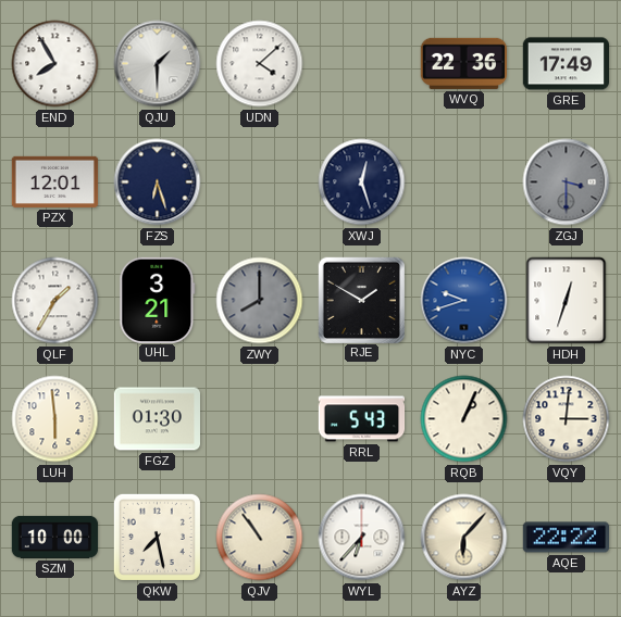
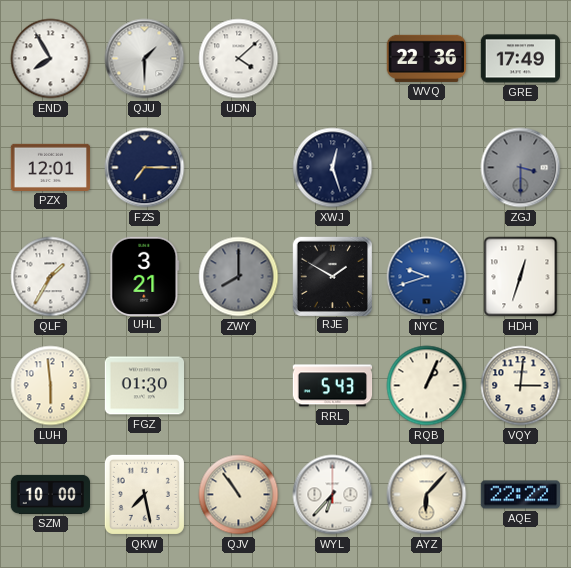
FZS: 6:27 -> 7:15
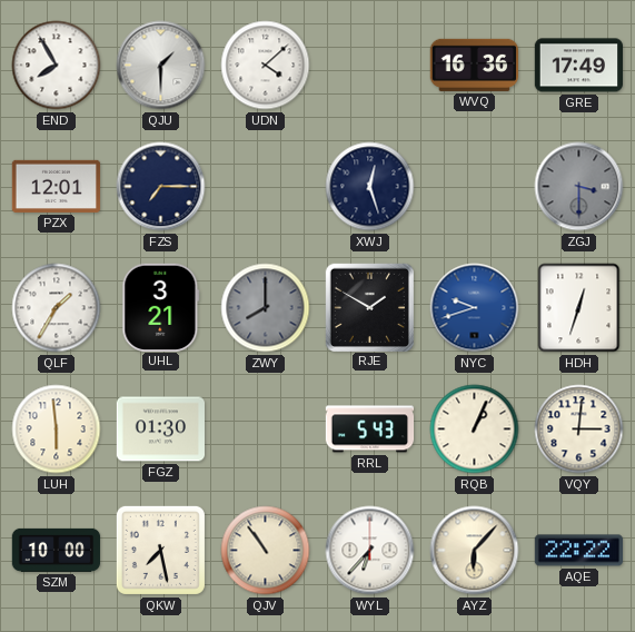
WVQ: 22:36 -> 16:36
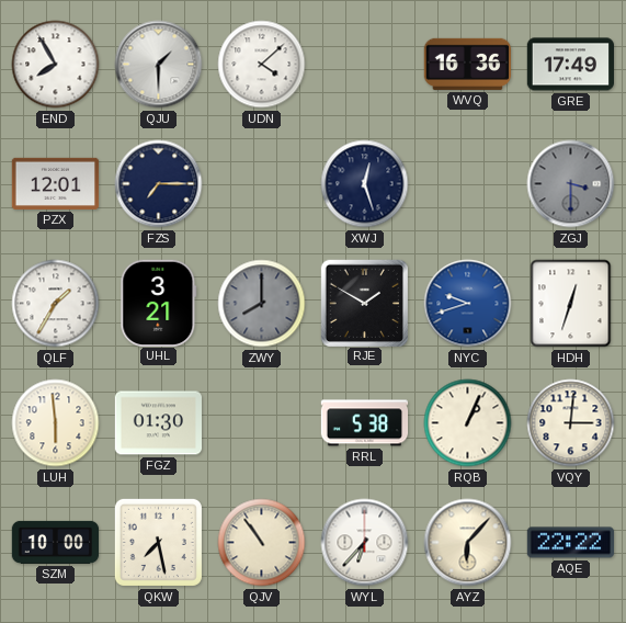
RRL: 5:43 -> 5:38
